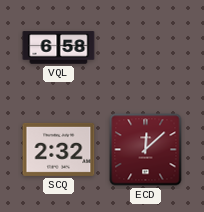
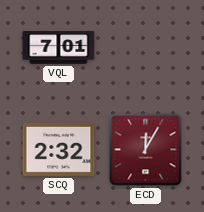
VQL: 6:58 -> 7:01
ECD: 12:08 -> 12:05
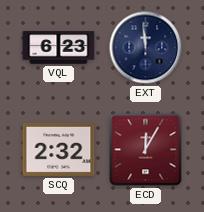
VQL: 7:01 -> 6:23
EXT: none -> 11:59
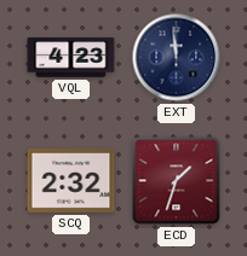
VQL: 6:23 -> 4:23
ECD: 12:05 -> 1:33
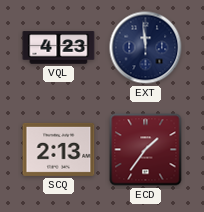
SCQ: 2:32 -> 2:13
ECD: 1:33 -> 1:36
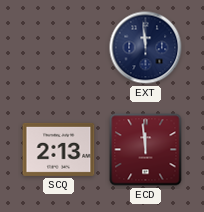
VQL: 4:23 -> none
ECD: 1:36 -> 11:59
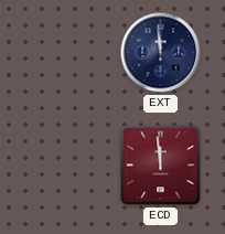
SCQ: 2:13 -> none
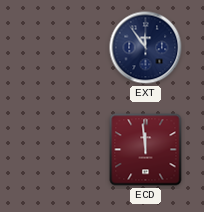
EXT: 11:59 -> 11:54
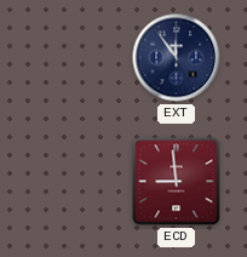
ECD: 11:59 -> 8:59
